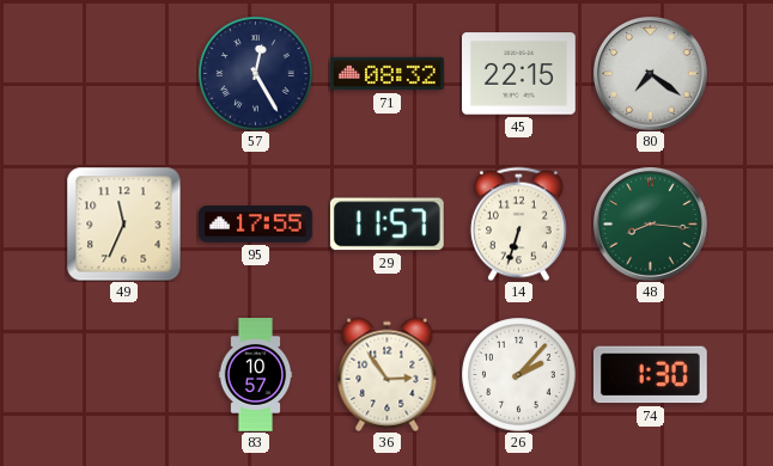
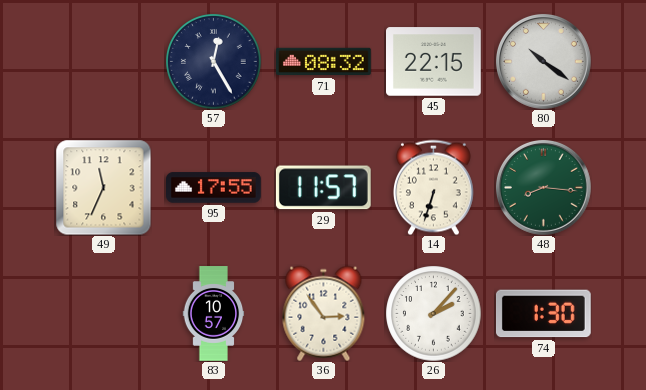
80: 7:21 -> 10:21
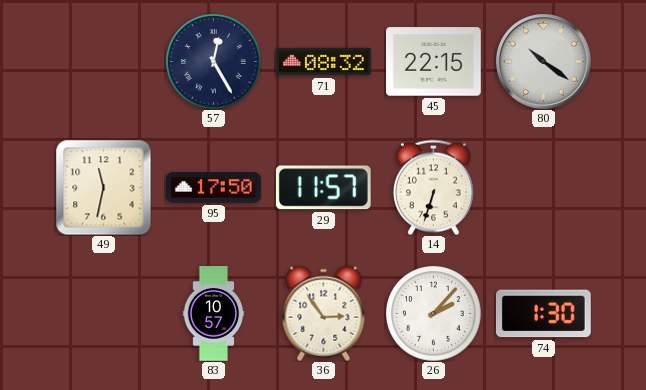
49: 11:34 -> 11:32
95: 17:55 -> 17:50
48: 8:16 -> none
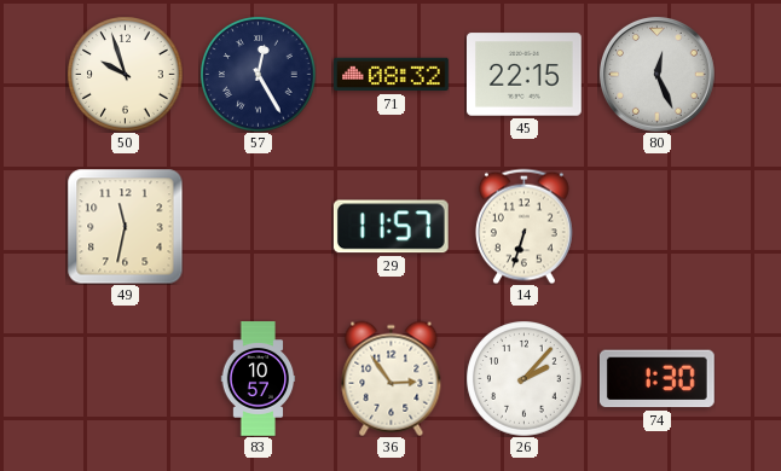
50: none -> 9:57
80: 10:21 -> 12:26
95: 17:50 -> none
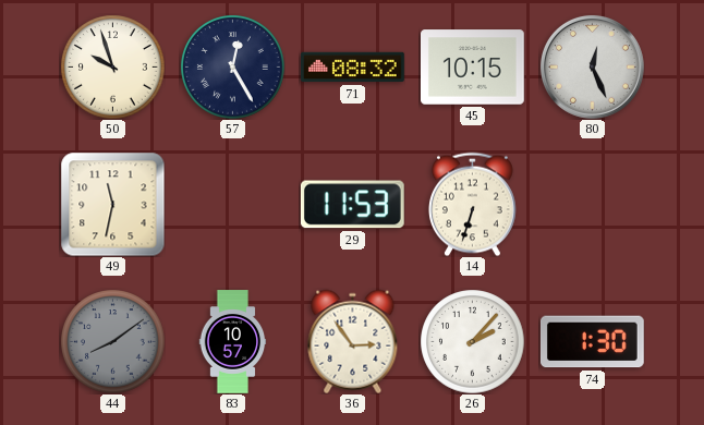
45: 22:15 -> 10:15
29: 11:57 -> 11:53
44: none -> 8:09
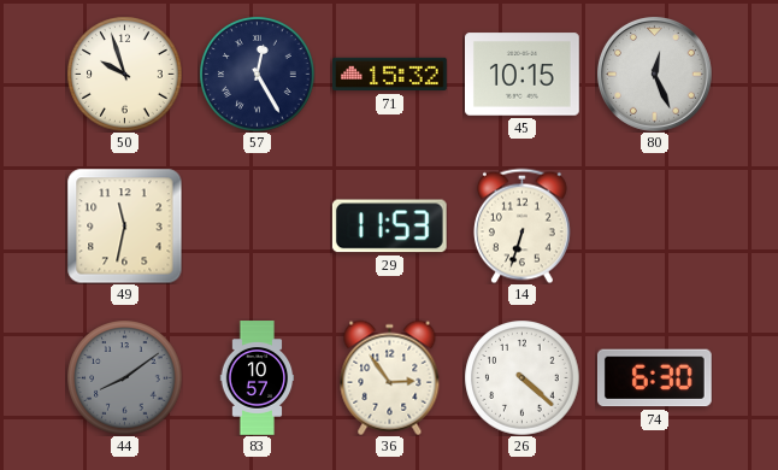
71: 08:32 -> 15:32
26: 2:07 -> 4:22
74: 1:30 -> 6:30
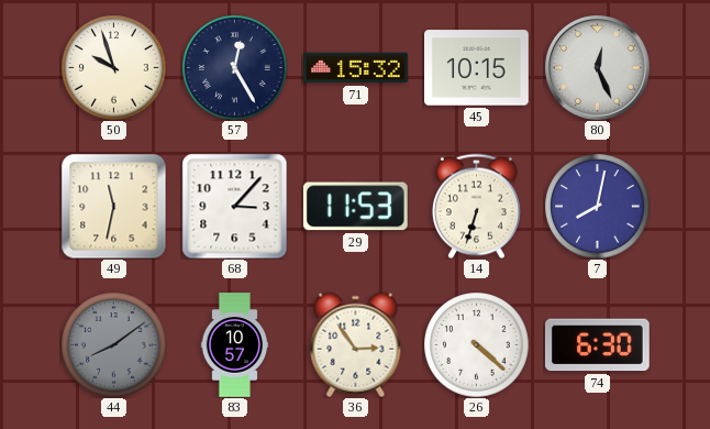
68: none -> 3:07
7: none -> 8:02
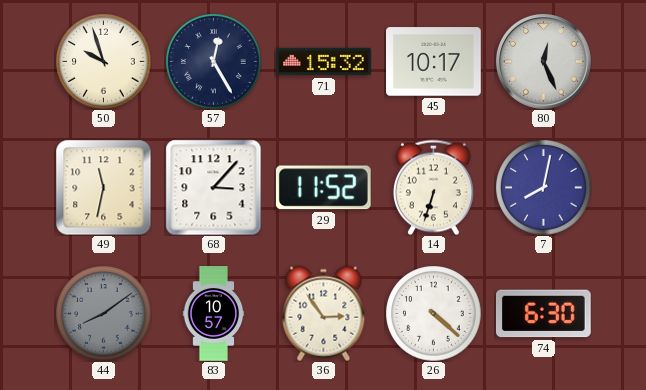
45: 10:15 -> 10:17
29: 11:53 -> 11:52
